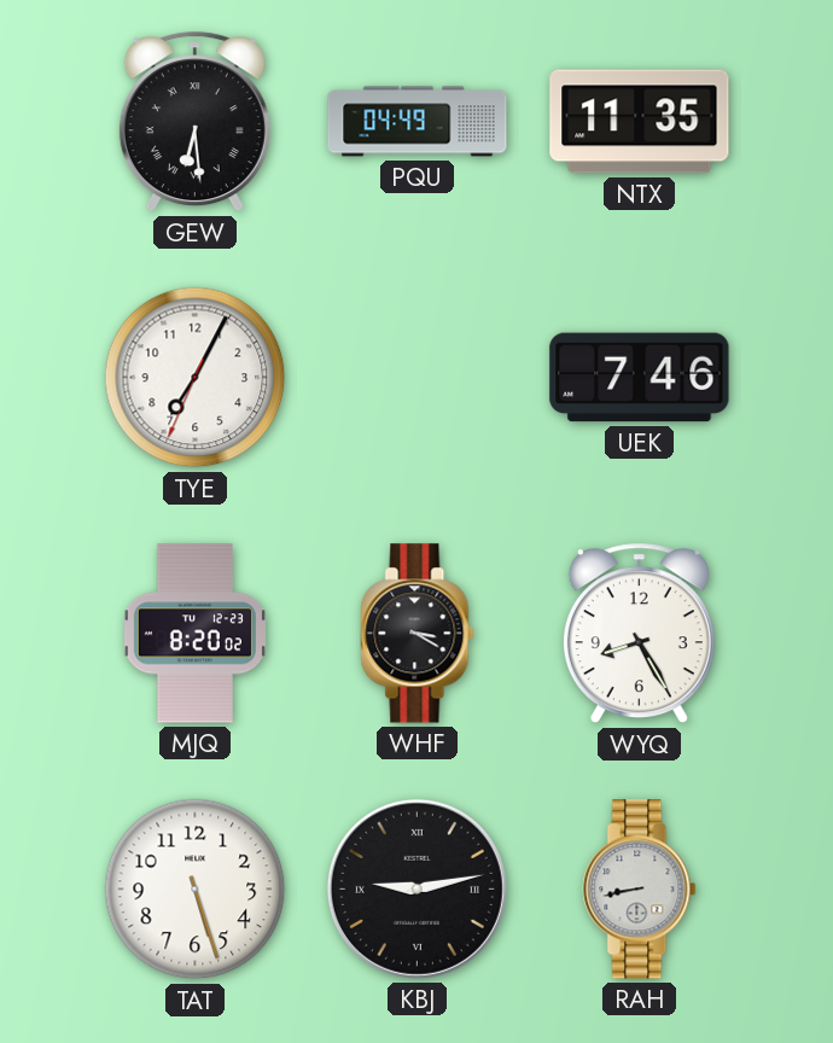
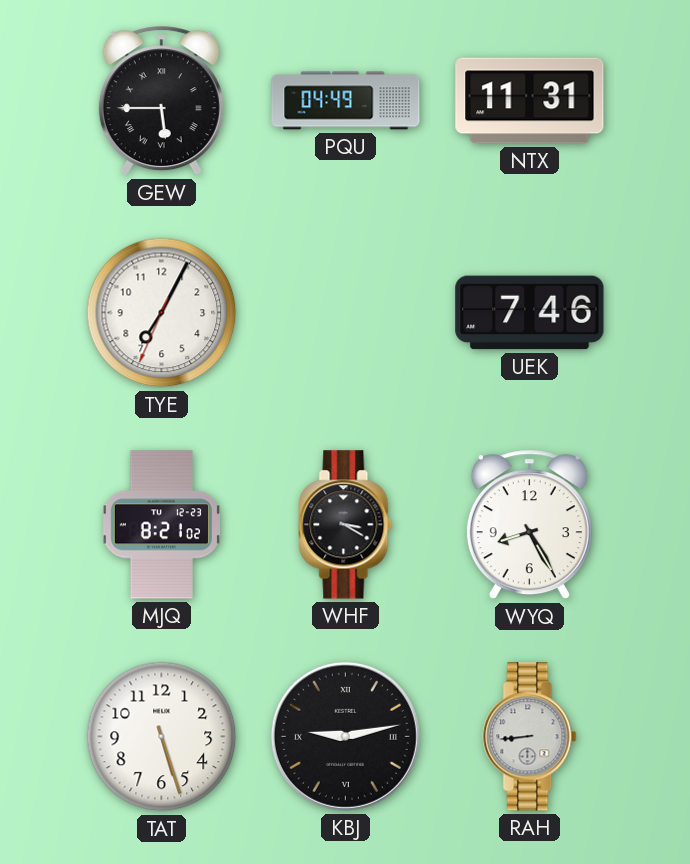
GEW: 6:29 -> 5:45
NTX: 11:35 -> 11:31
MJQ: 8:20 -> 8:21
RAH: 8:43 -> 8:44
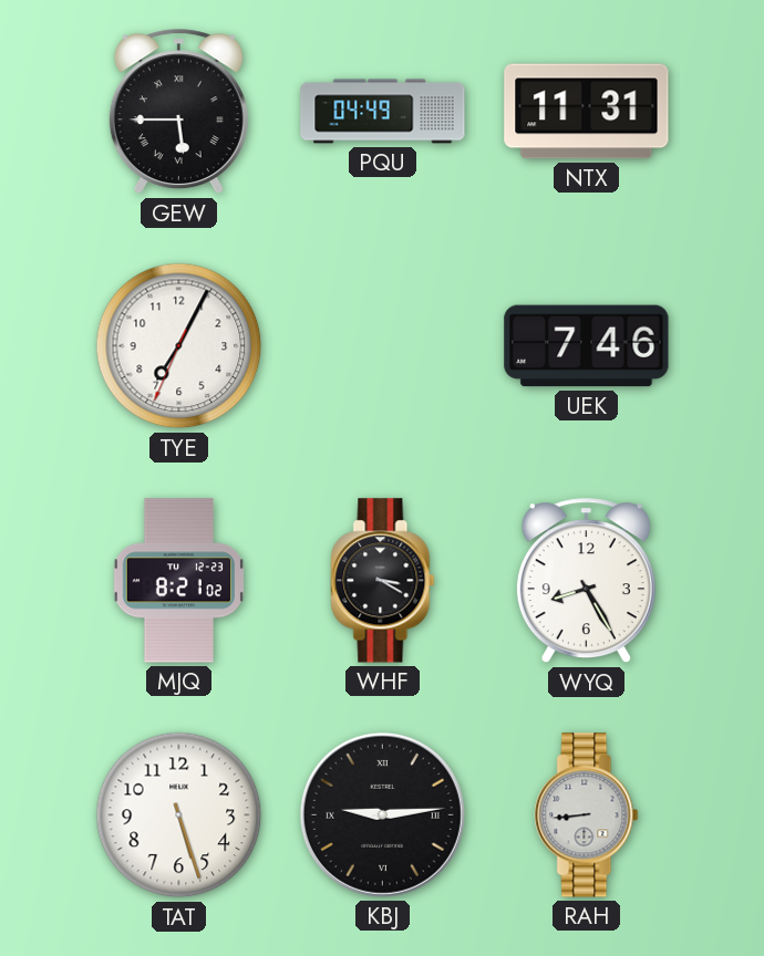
KBJ: 9:13 -> 9:14
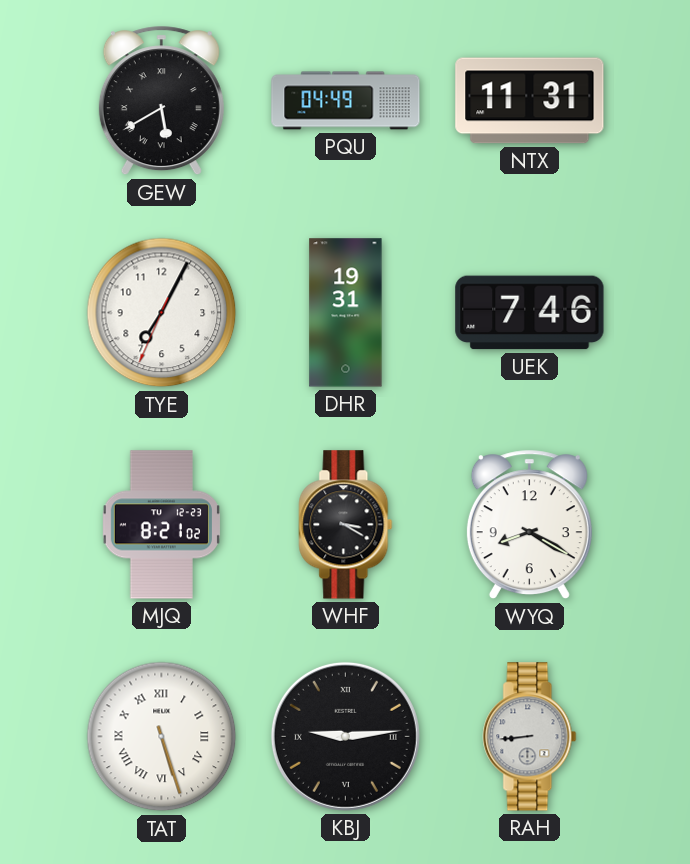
GEW: 5:45 -> 5:40
DHR: none -> 19:31
WYQ: 8:25 -> 8:20
TAT numerals: Arabic -> Roman
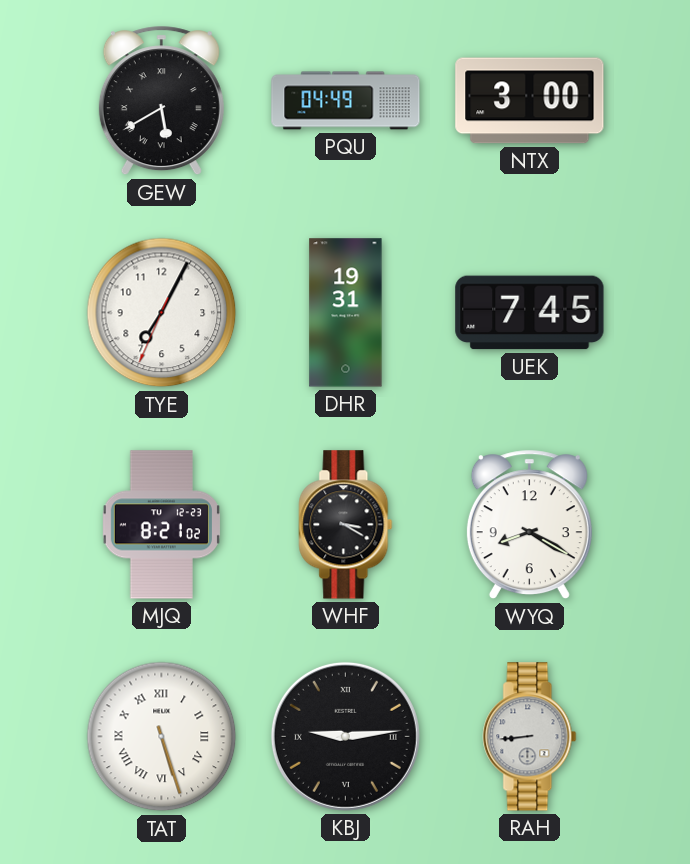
NTX: 11:31 -> 3:00
UEK: 7:46 -> 7:45
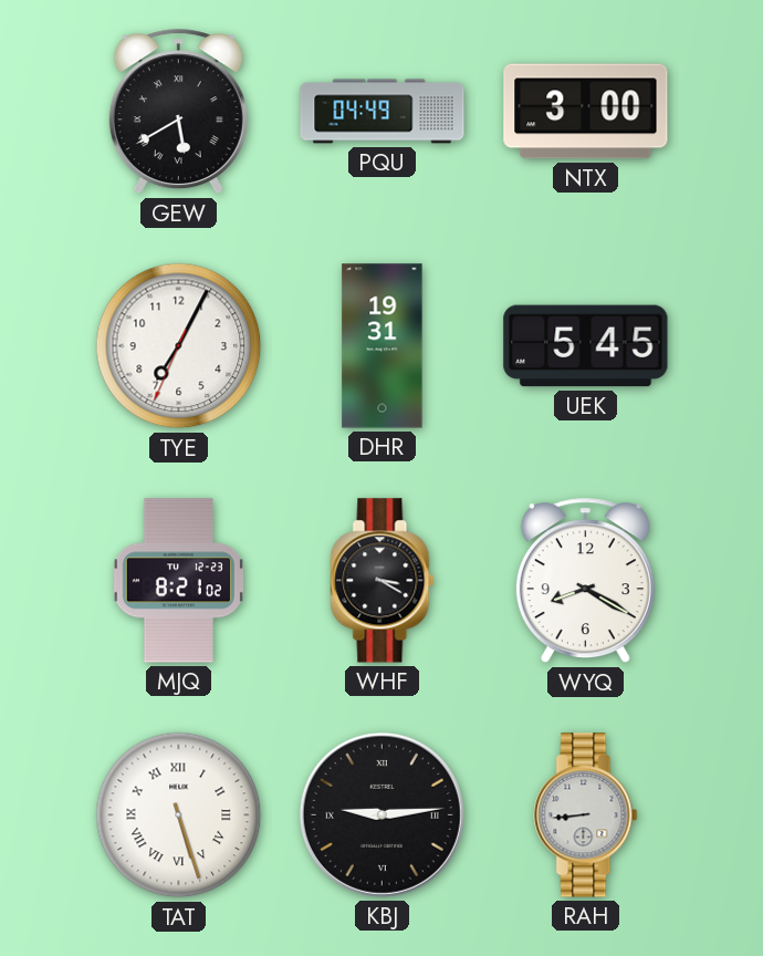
UEK: 7:45 -> 5:45
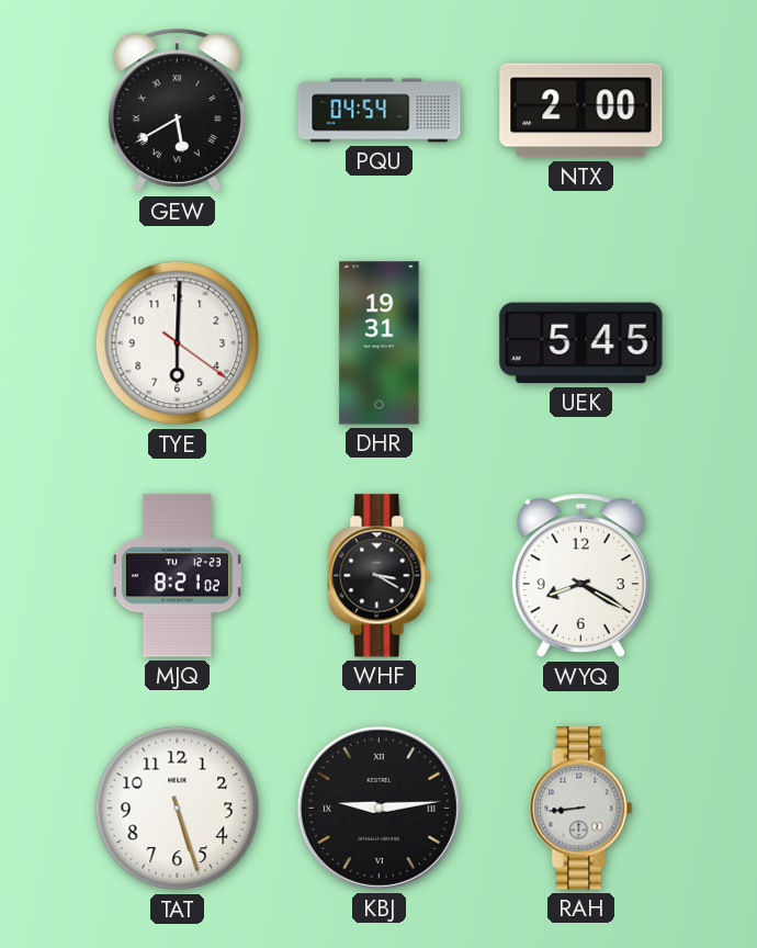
PQU: 04:49 -> 04:54
NTX: 3:00 -> 2:00
TYE: 7:04 -> 6:00
TAT numerals: Roman -> Arabic
